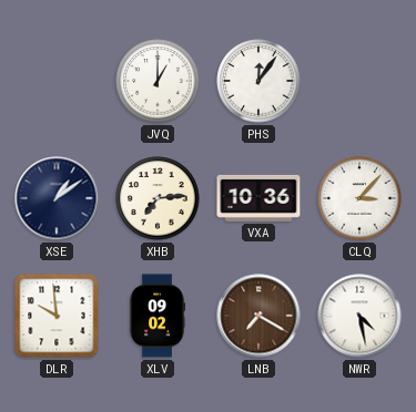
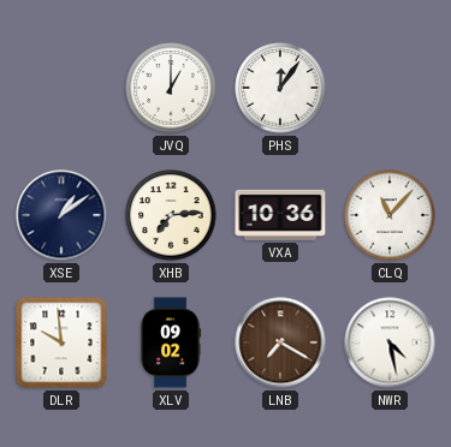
CLQ: 3:07 -> 11:07
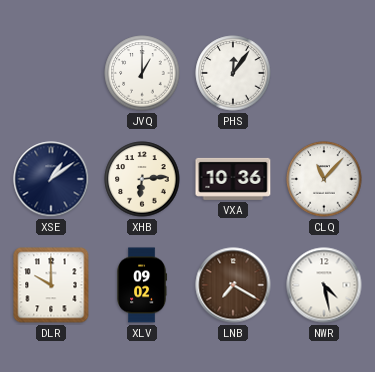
XHB: 7:14 -> 6:14
DLR: 9:59 -> 10:00
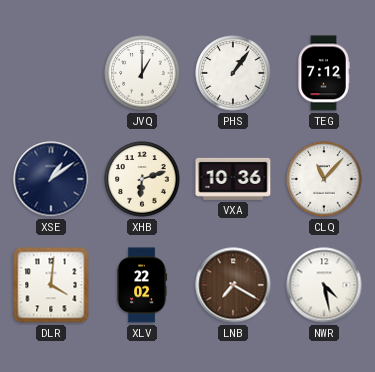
PHS: 12:06 -> 1:06
TEG: none -> 7:12
XHB: 6:14 -> 6:12
DLR: 10:00 -> 4:01
XLV: 09:02 -> 22:02
